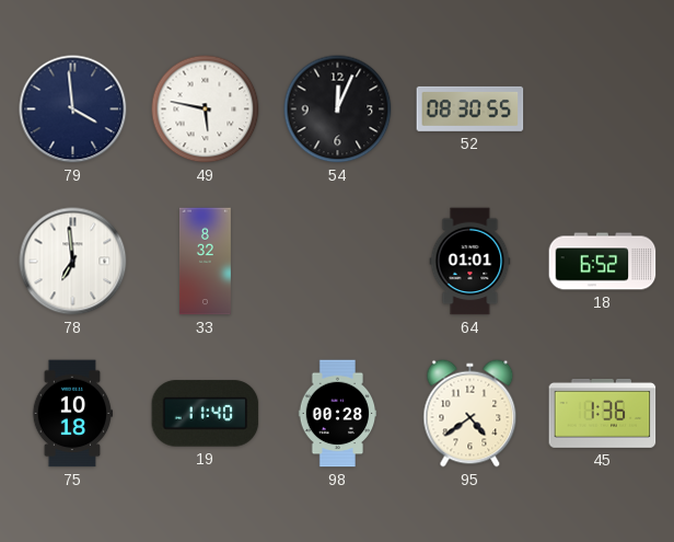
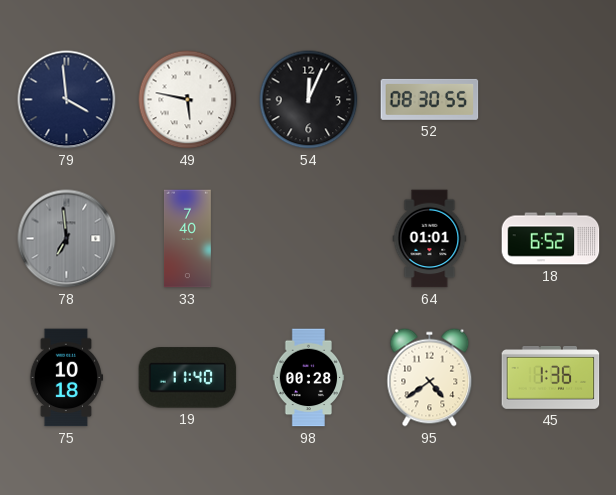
78 dial: white -> grey
33: 8:32 -> 7:40
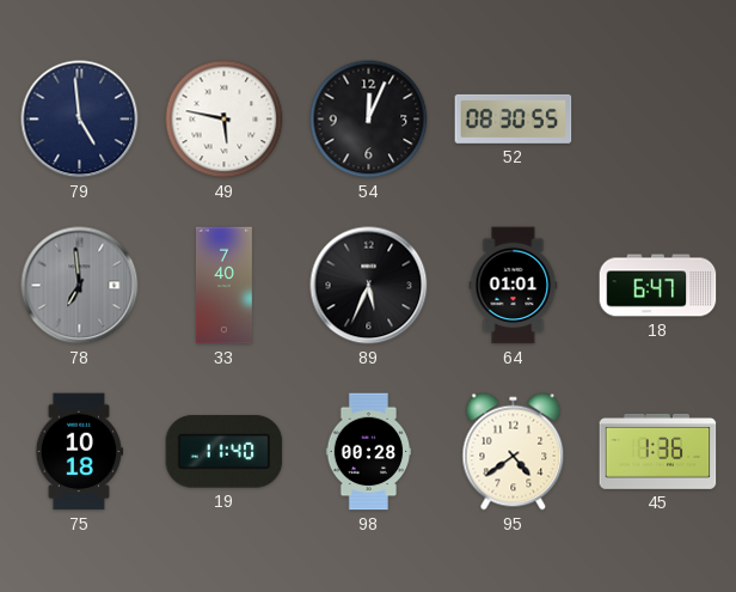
79: 3:59 -> 4:59
89: none -> 5:34
18: 6:52 -> 6:47
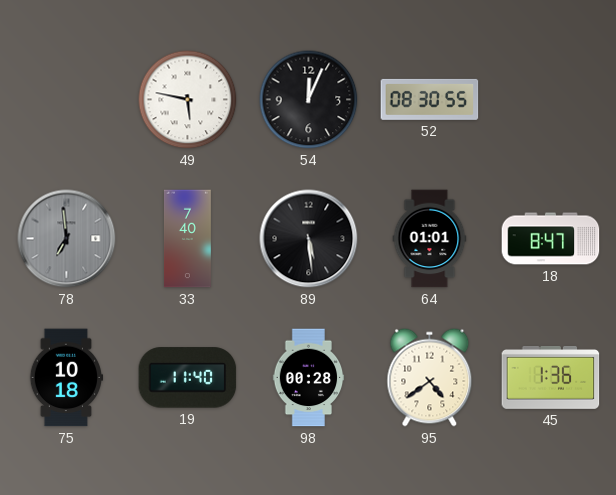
79: 4:59 -> none
89: 5:34 -> 5:29
18: 6:47 -> 8:47
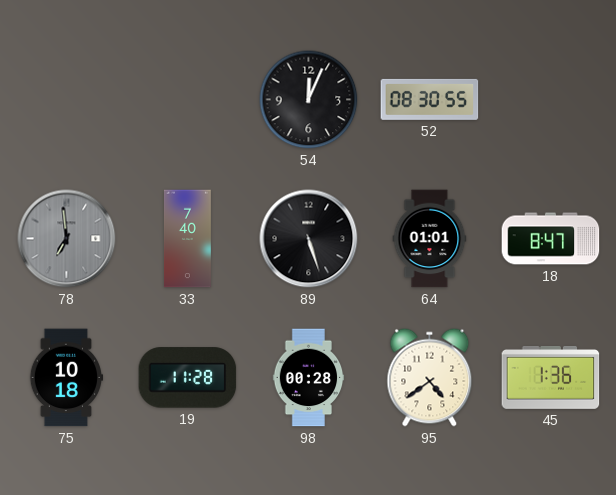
49: 5:47 -> none
89: 5:29 -> 5:27
19: 11:40 -> 11:28
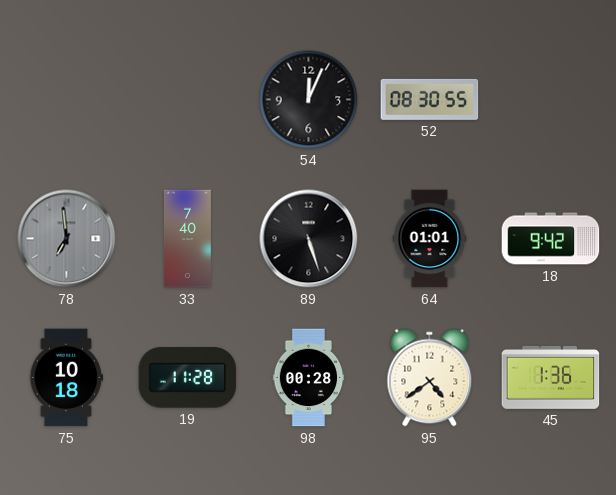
18: 8:47 -> 9:42
